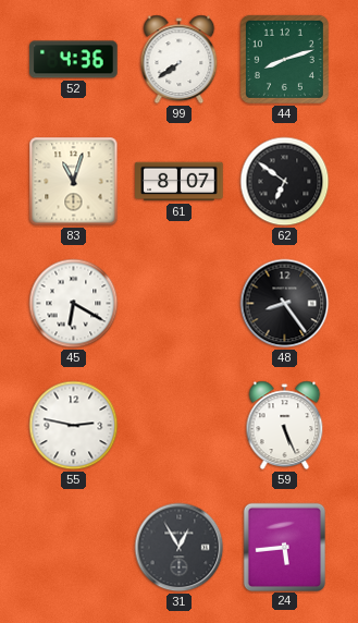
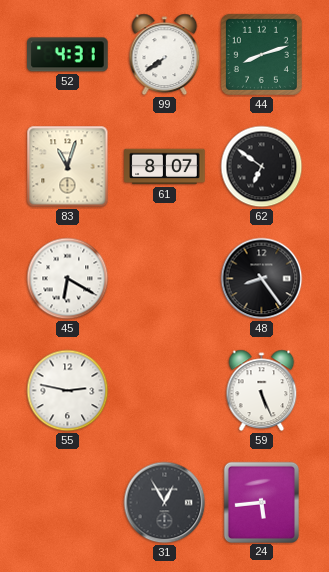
52: 4:36 -> 4:31
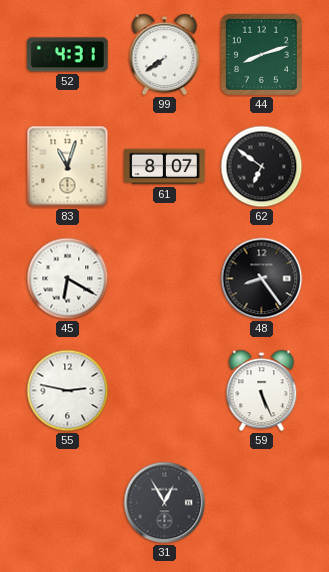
24: 5:44 -> none
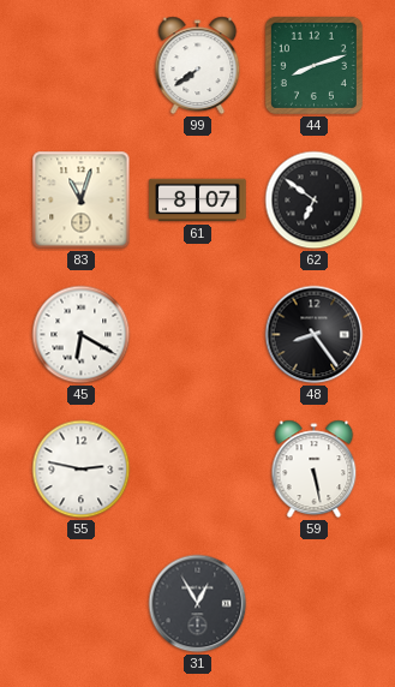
52: 4:31 -> none
59: 5:26 -> 5:28
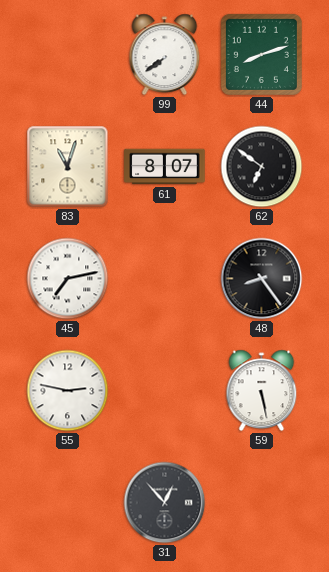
45: 6:20 -> 7:13
31: 12:55 -> 12:53
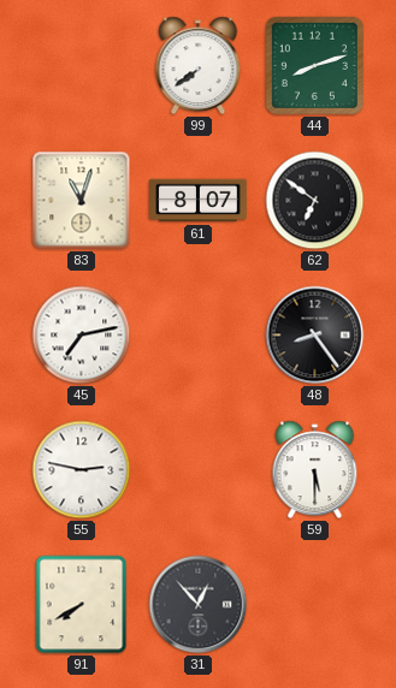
59: 5:28 -> 5:30
91: none -> 7:40
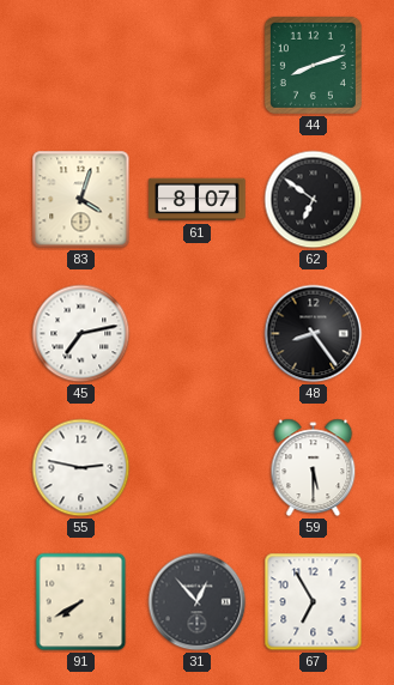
99: 7:39 -> none
83: 11:03 -> 4:03
67: none -> 6:55
